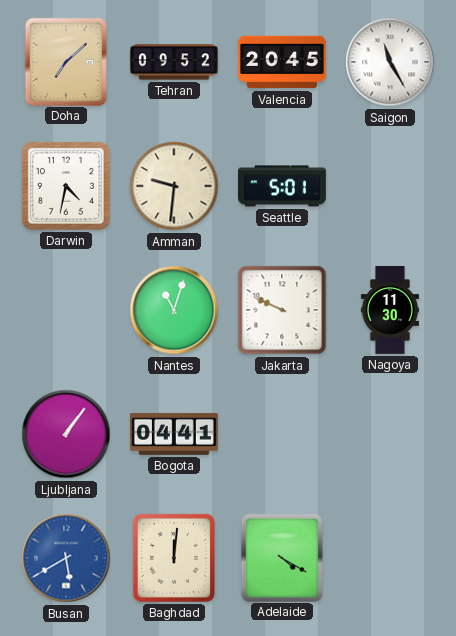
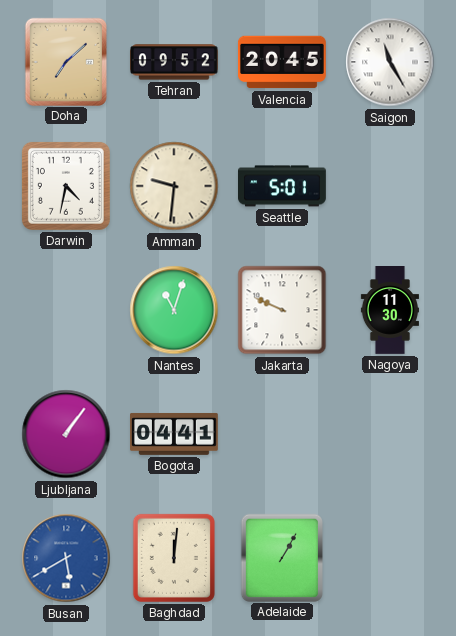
Adelaide: 4:20 -> 1:05
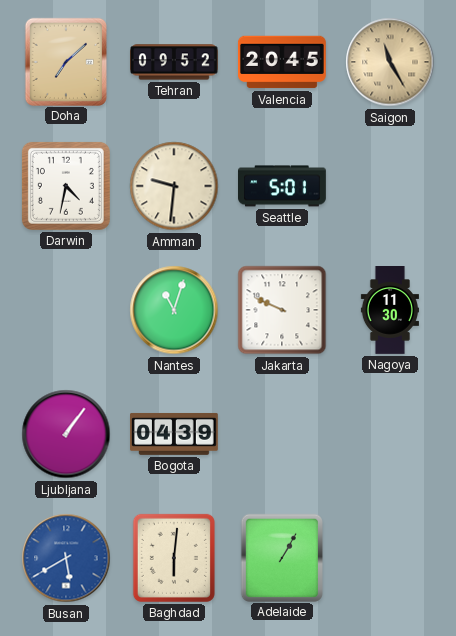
Saigon dial: white -> champagne
Bogota: 04:41 -> 04:39
Baghdad: 12:01 -> 6:01
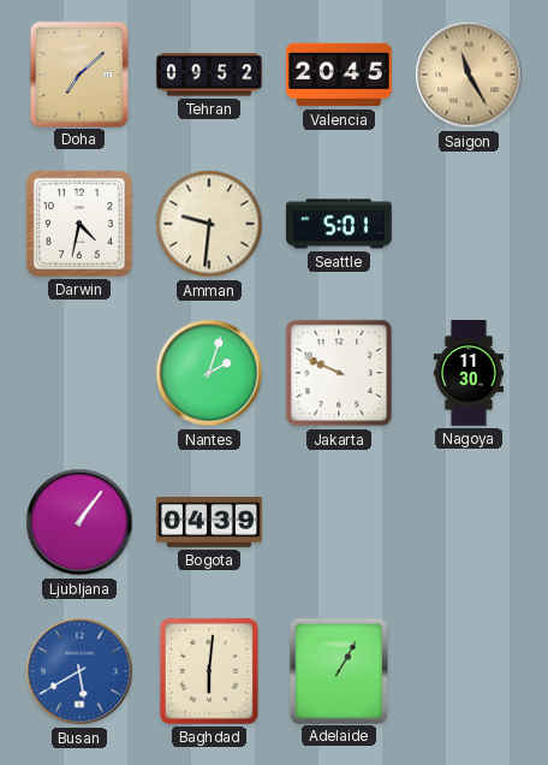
Nantes: 11:03 -> 2:03
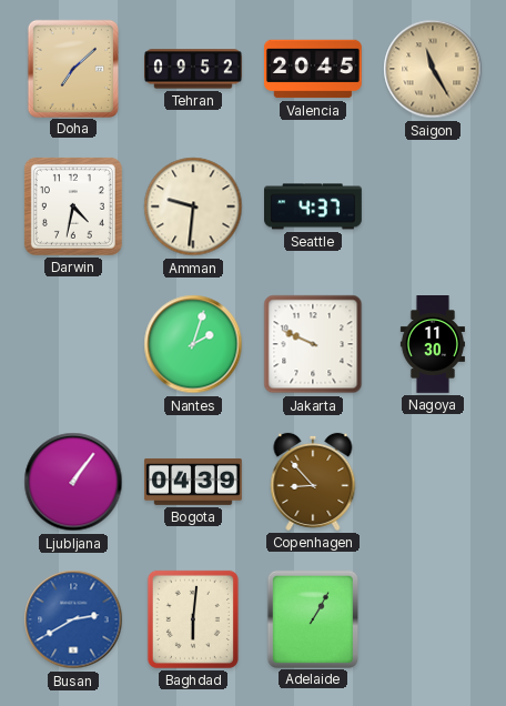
Seattle: 5:01 -> 4:37
Copenhagen: none -> 8:53
Busan: 5:40 -> 2:40
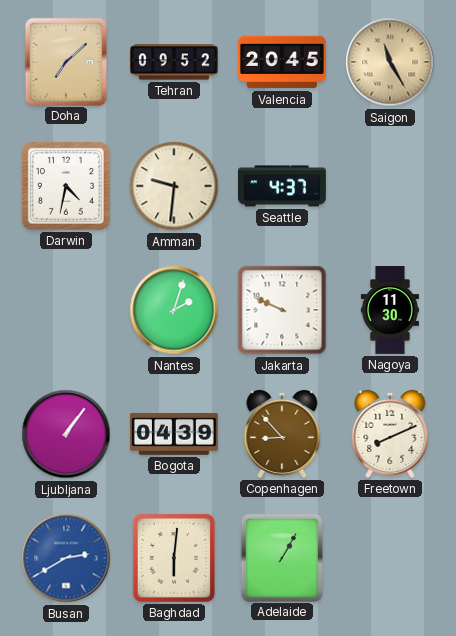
Freetown: none -> 8:11
